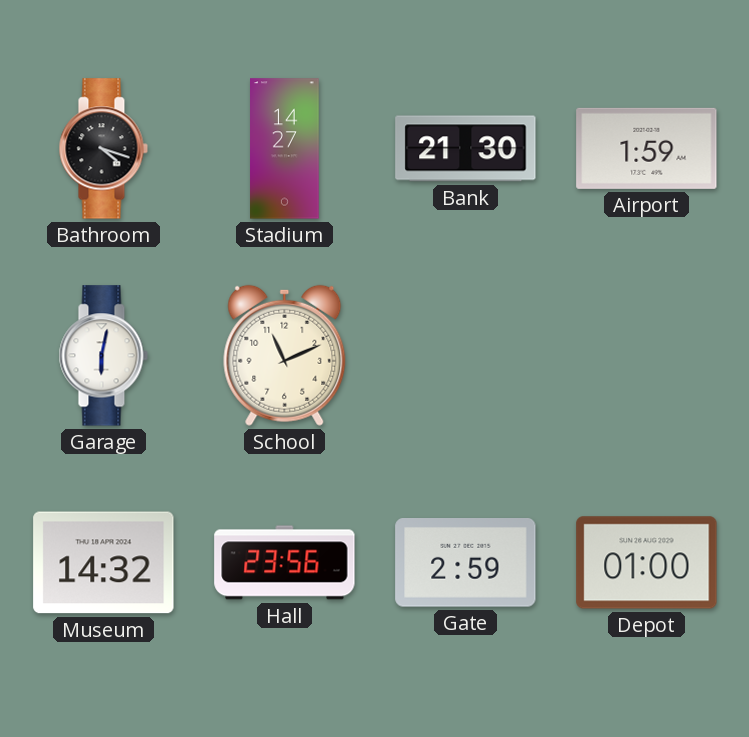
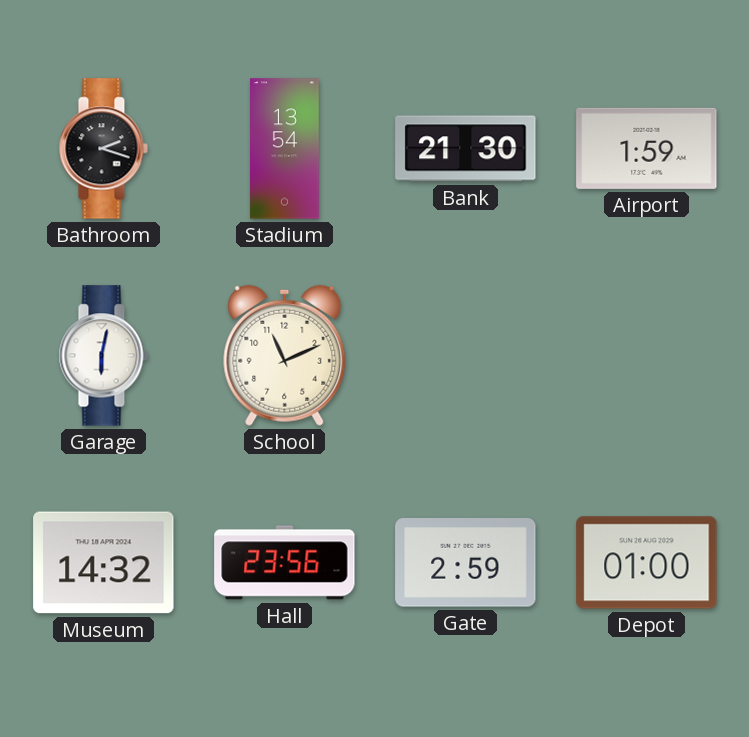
Bathroom: 4:18 -> 2:18
Stadium: 14:27 -> 13:54
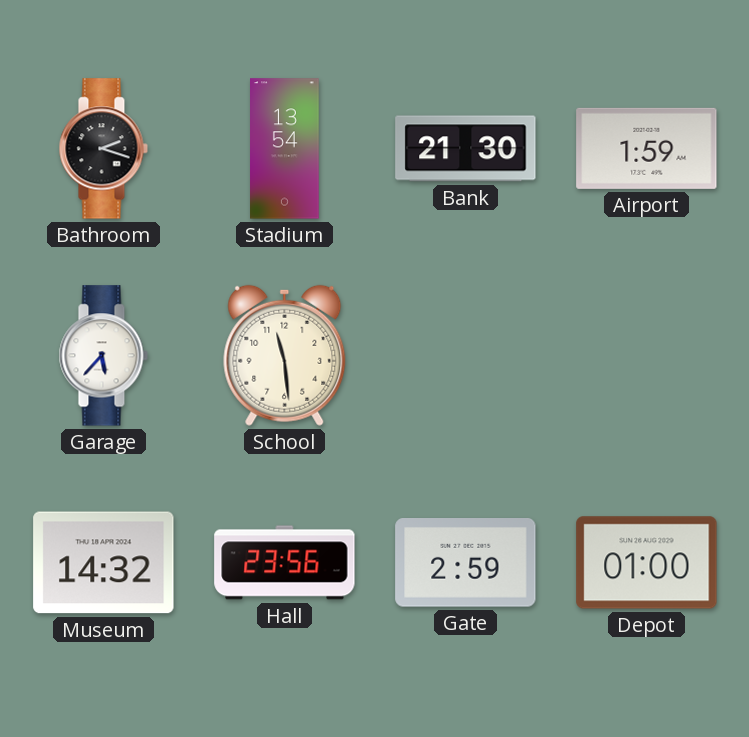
Garage: 6:02 -> 5:37
School: 11:11 -> 11:29
